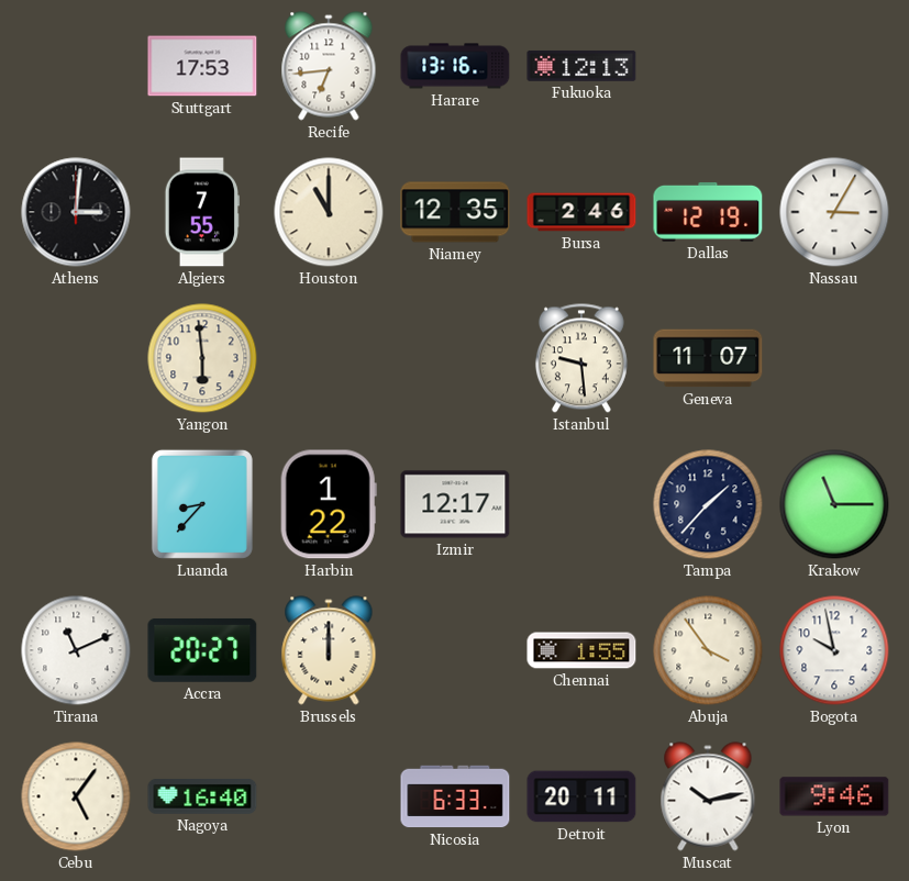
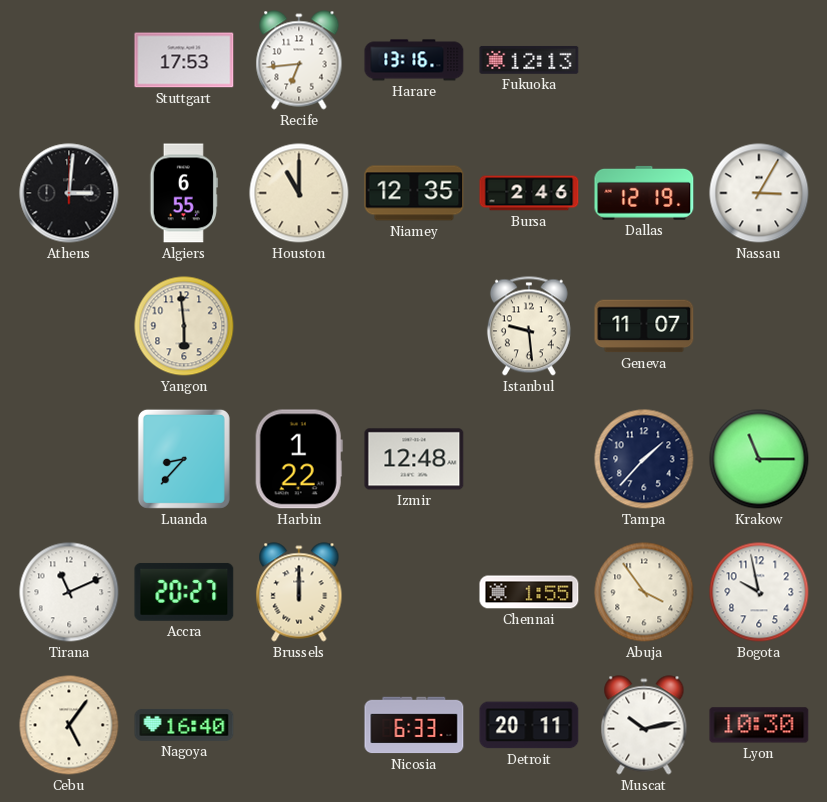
Algiers: 7:55 -> 6:55
Izmir: 12:17 -> 12:48
Lyon: 9:46 -> 10:30
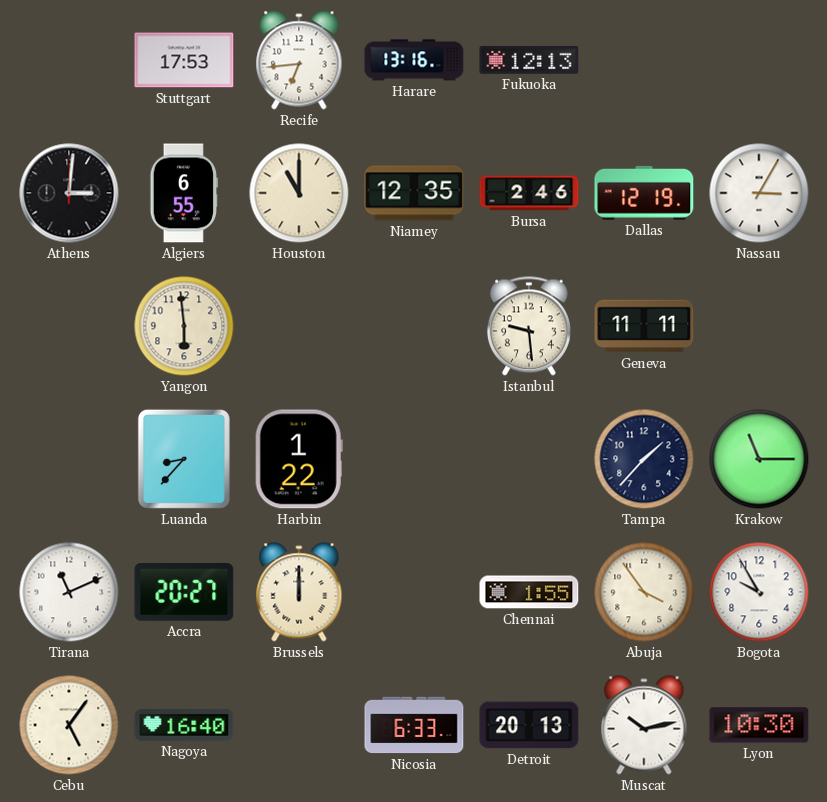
Geneva: 11:07 -> 11:11
Izmir: 12:48 -> none
Bogota: 9:58 -> 9:55
Detroit: 20:11 -> 20:13
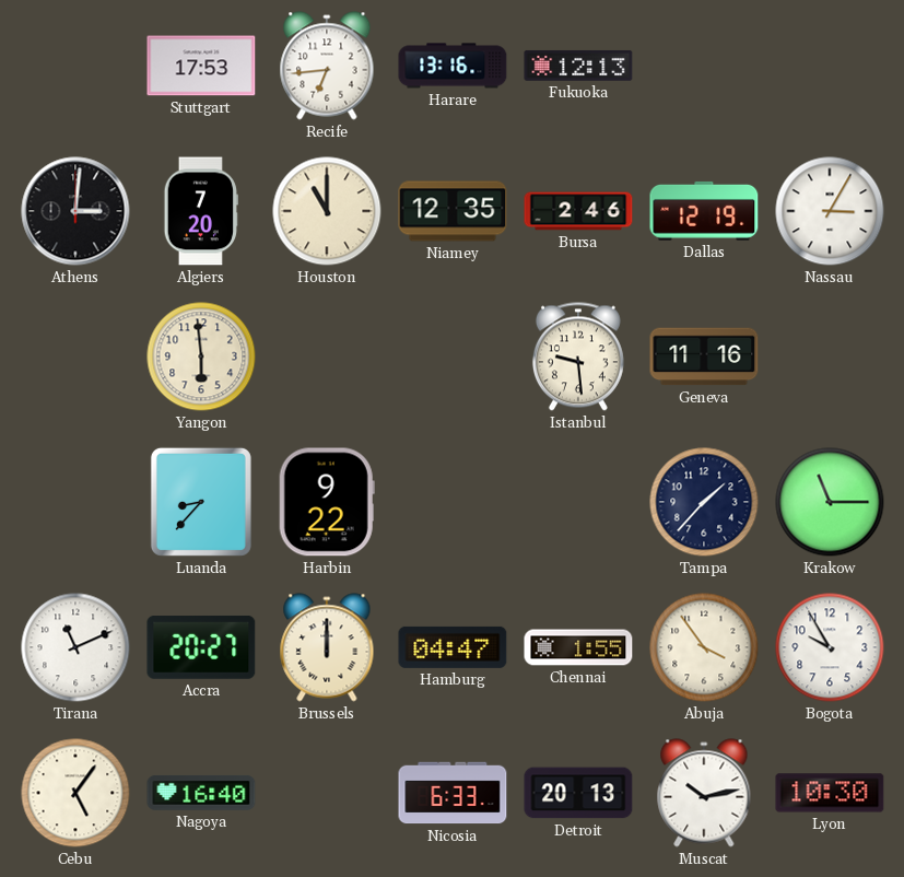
Algiers: 6:55 -> 7:20
Geneva: 11:11 -> 11:16
Harbin: 1:22 -> 9:22
Hamburg: none -> 04:47
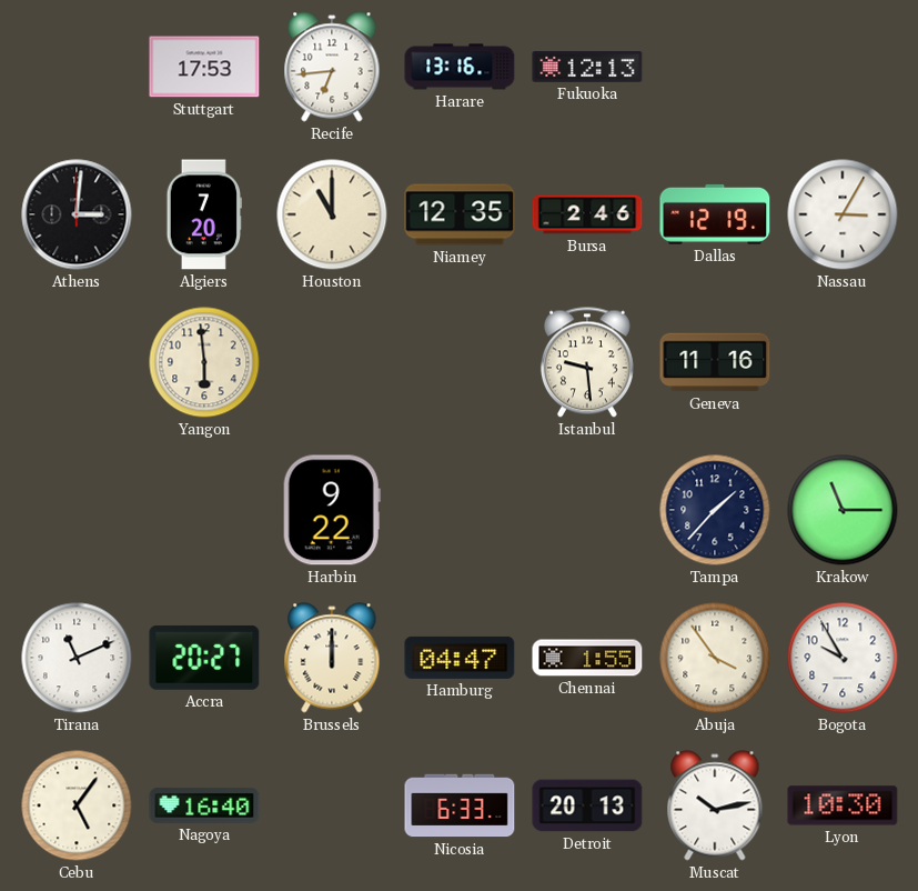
Luanda: 8:37 -> none
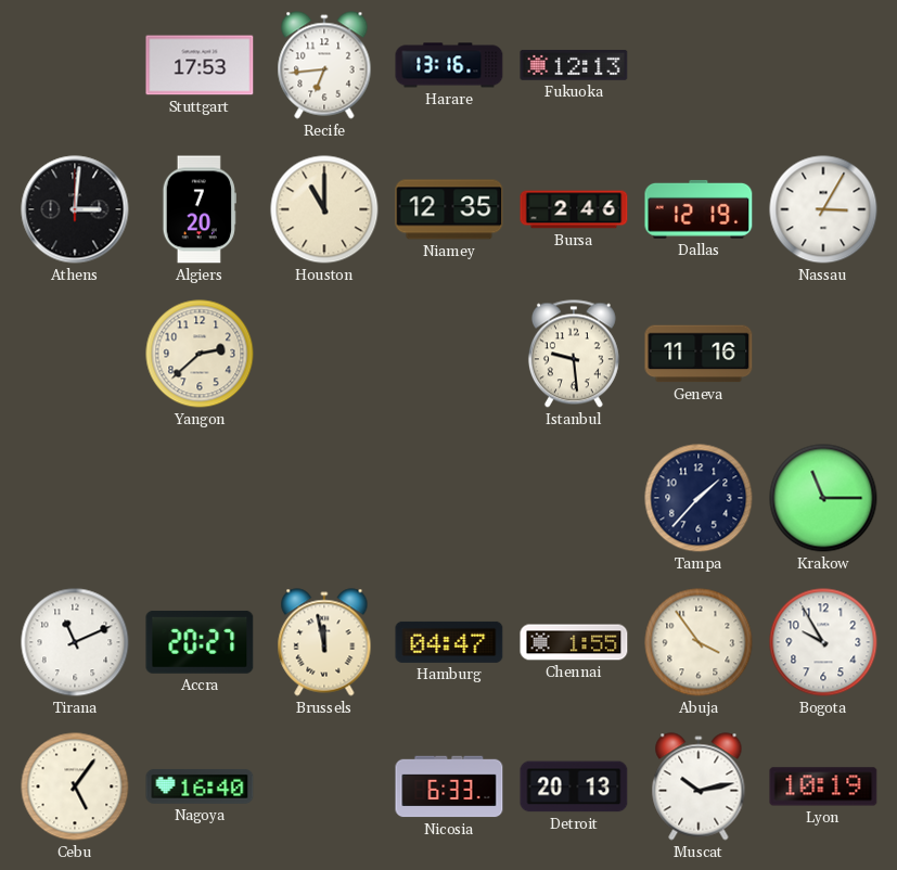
Yangon: 5:59 -> 2:38
Harbin: 9:22 -> none
Brussels: 12:00 -> 11:58
Lyon: 10:30 -> 10:19
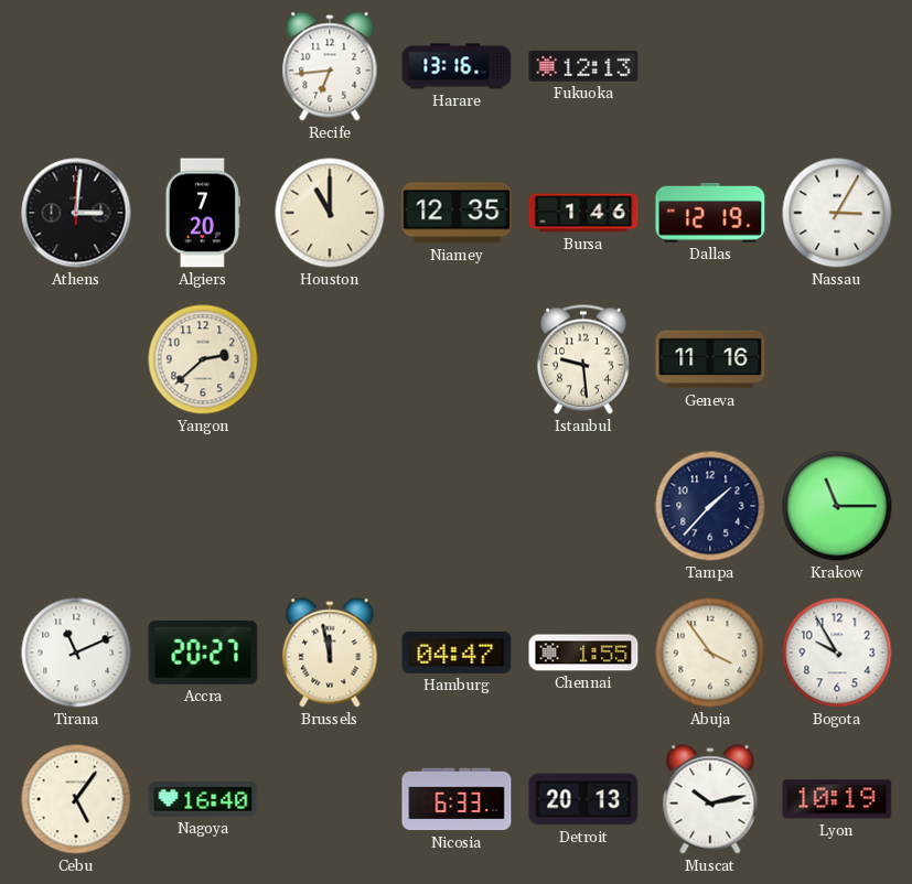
Stuttgart: 17:53 -> none
Bursa: 2:46 -> 1:46
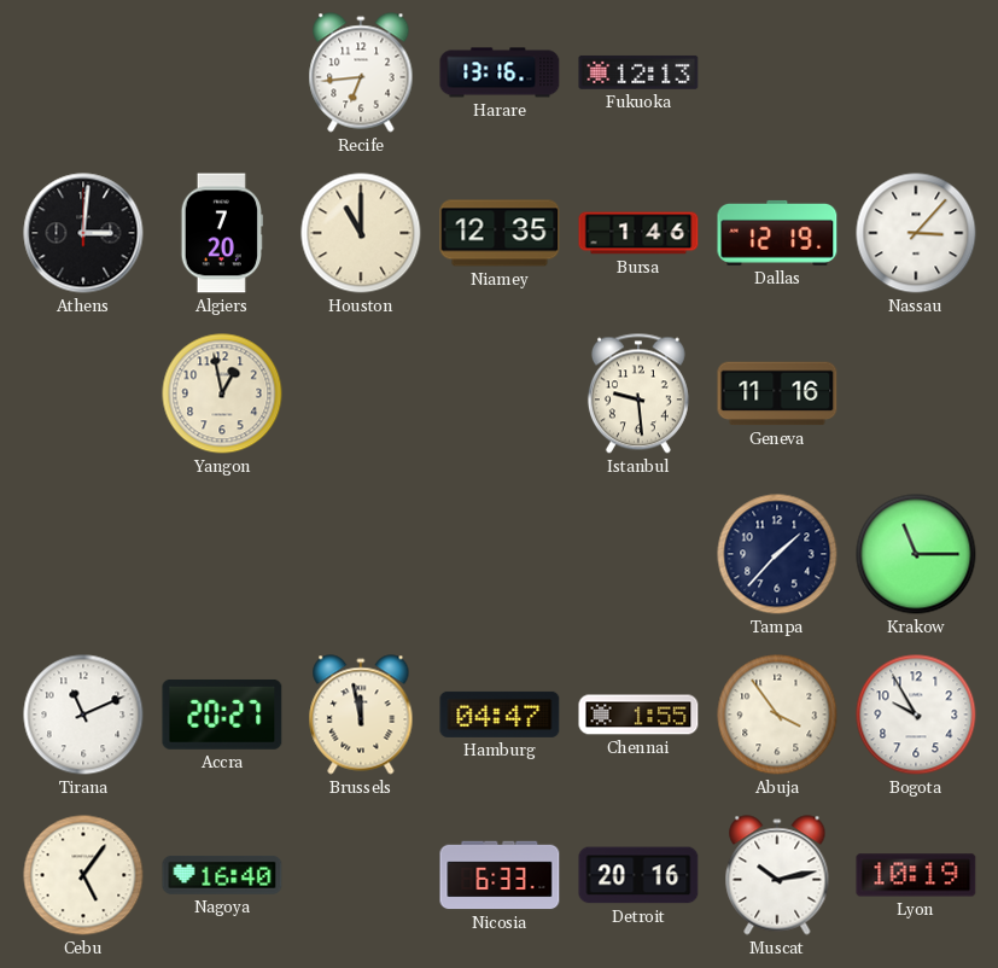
Nassau: 3:05 -> 3:07
Yangon: 2:38 -> 12:58
Detroit: 20:13 -> 20:16
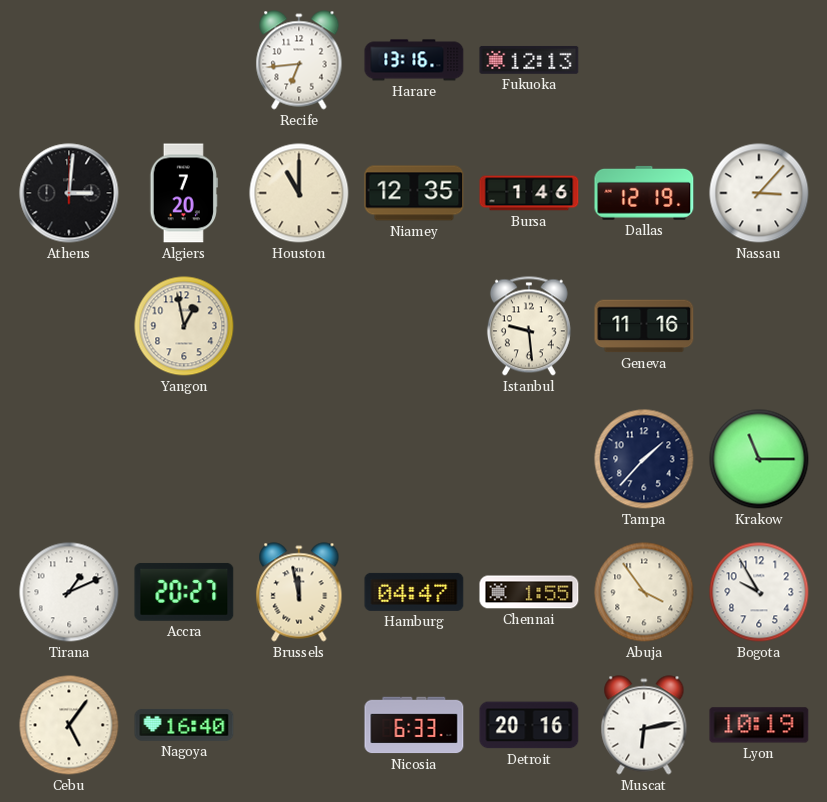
Tirana: 11:11 -> 1:11
Muscat: 10:13 -> 6:13
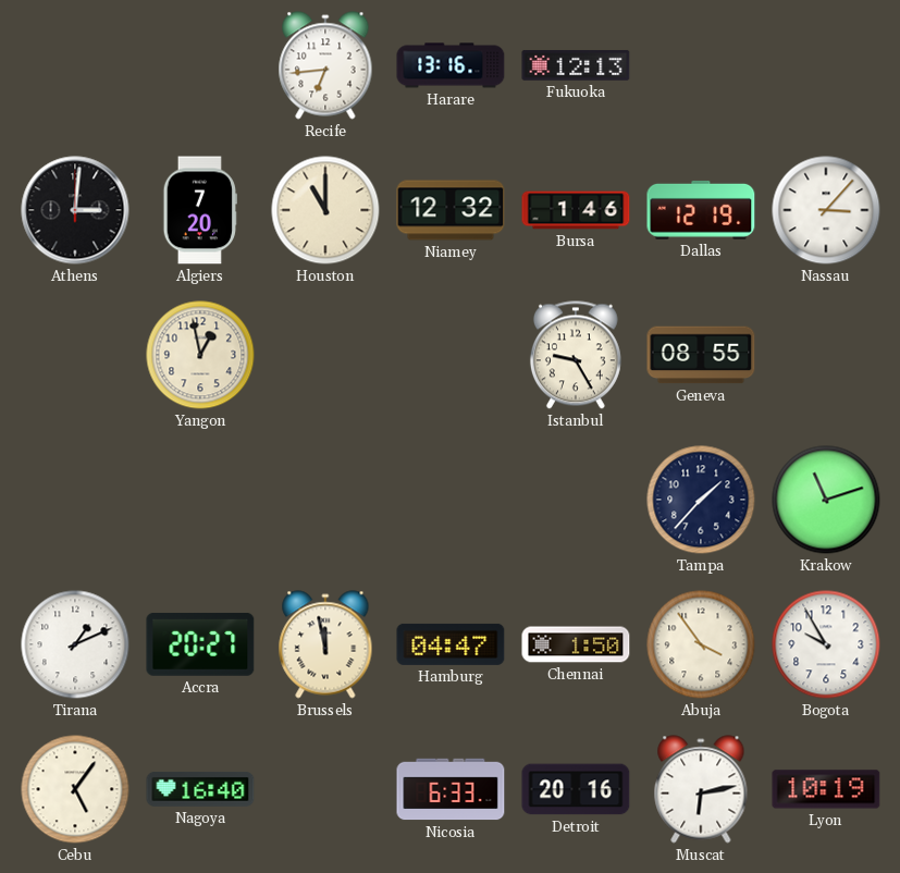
Niamey: 12:35 -> 12:32
Istanbul: 9:29 -> 9:25
Geneva: 11:16 -> 08:55
Krakow: 11:15 -> 11:12
Chennai: 1:55 -> 1:50
